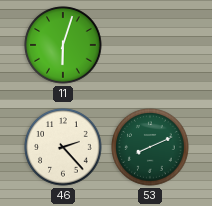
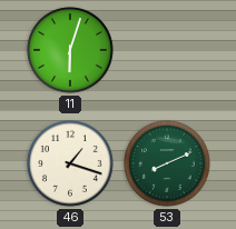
46: 2:23 -> 1:18
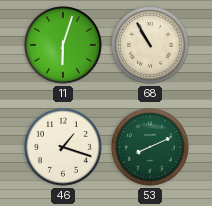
68: none -> 10:55
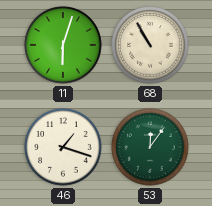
53: 8:11 -> 12:06
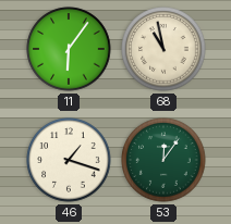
11: 6:03 -> 6:06
68: 10:55 -> 10:58
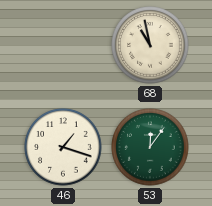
11: 6:06 -> none
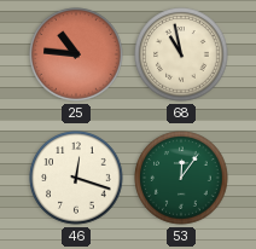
25: none -> 10:46
46: 1:18 -> 12:18
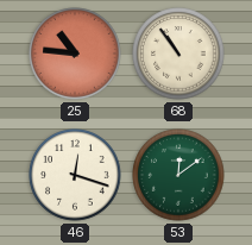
68: 10:58 -> 10:54
53: 12:06 -> 12:09
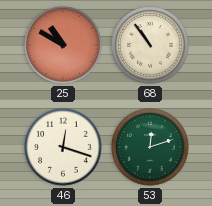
25: 10:46 -> 10:50
53: 12:09 -> 12:12
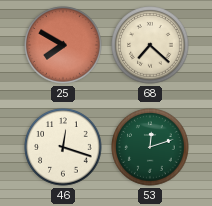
25: 10:50 -> 7:50
68: 10:54 -> 7:22
